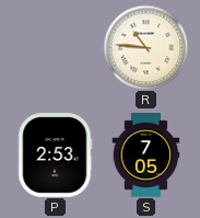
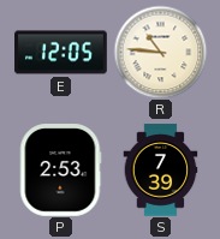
E: none -> 12:05
S: 7:05 -> 7:39
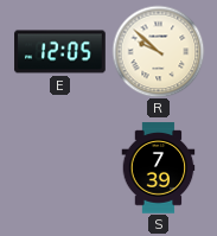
R: 10:46 -> 9:52
P: 2:53 -> none
